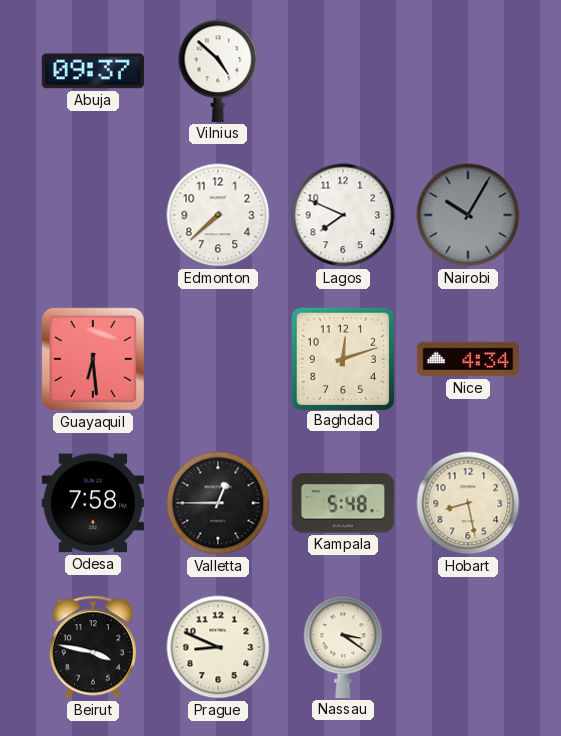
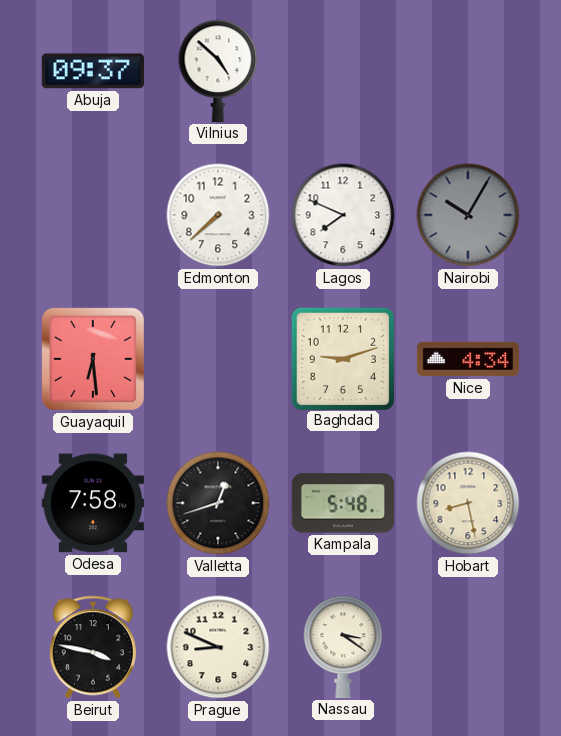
Baghdad: 12:12 -> 9:12
Valletta: 12:45 -> 12:42
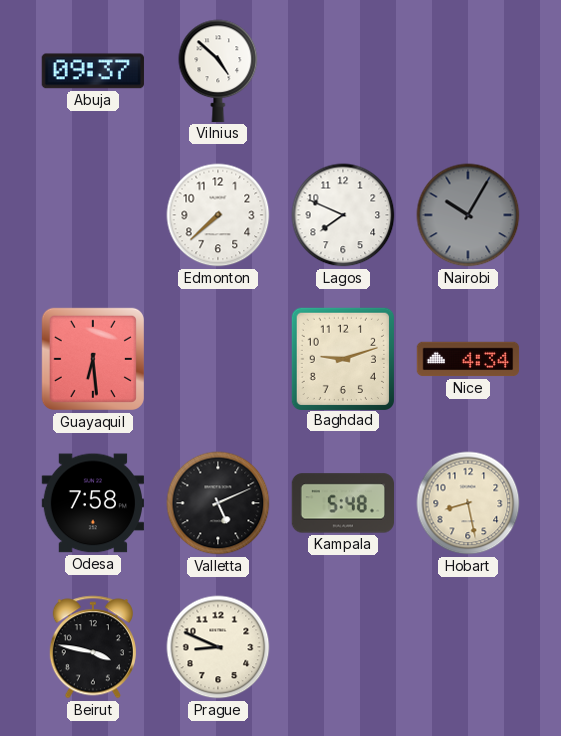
Valletta: 12:42 -> 5:11
Nassau: 3:21 -> none
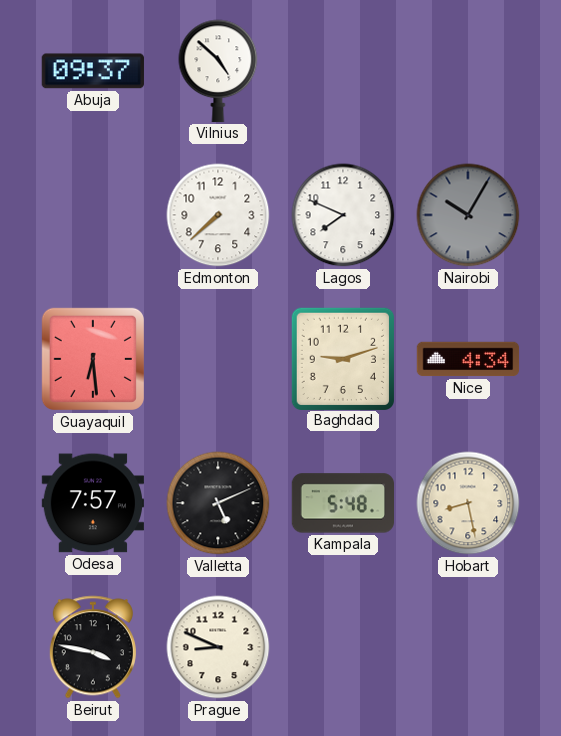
Odesa: 7:58 -> 7:57
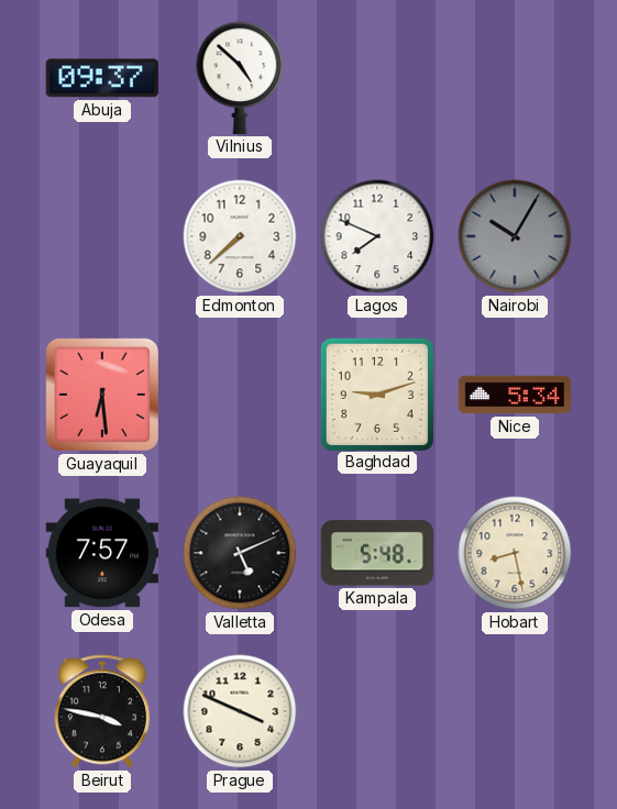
Nice: 4:34 -> 5:34
Prague: 8:49 -> 3:49
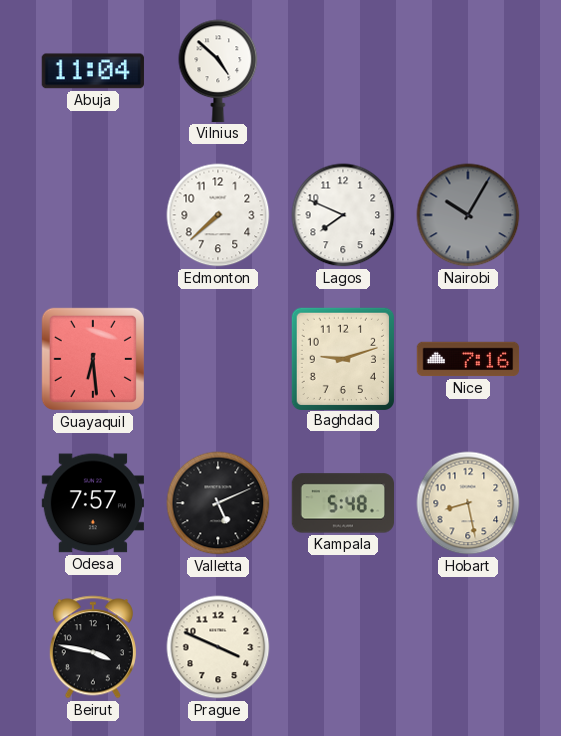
Abuja: 09:37 -> 11:04
Nice: 5:34 -> 7:16
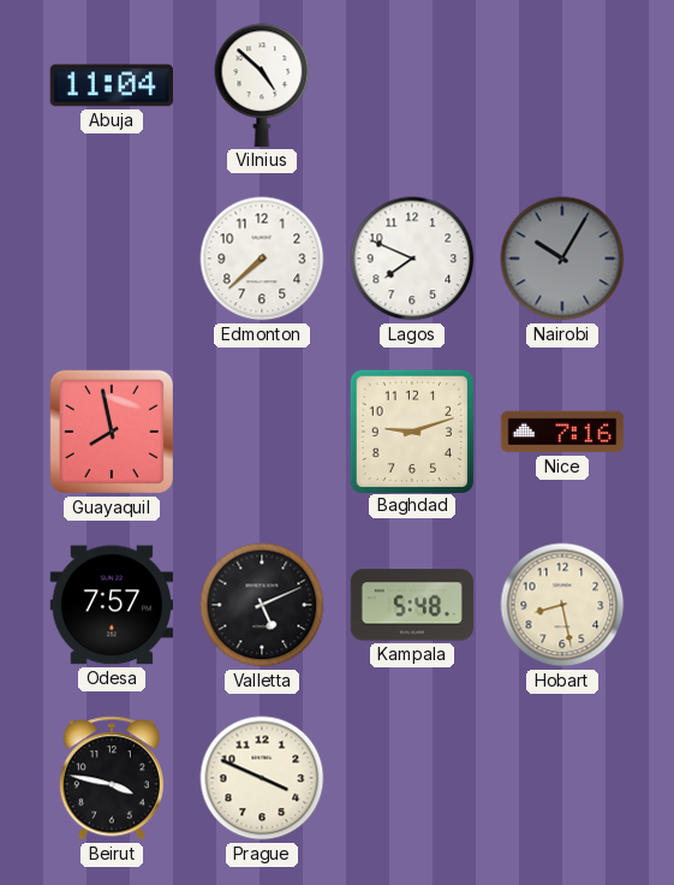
Guayaquil: 6:29 -> 7:58
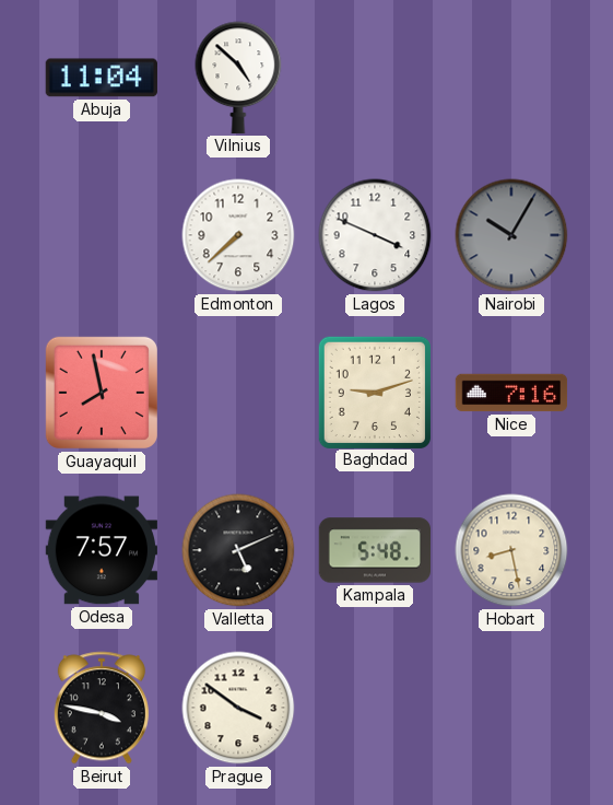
Lagos: 7:49 -> 3:49
Prague: 3:49 -> 3:51
